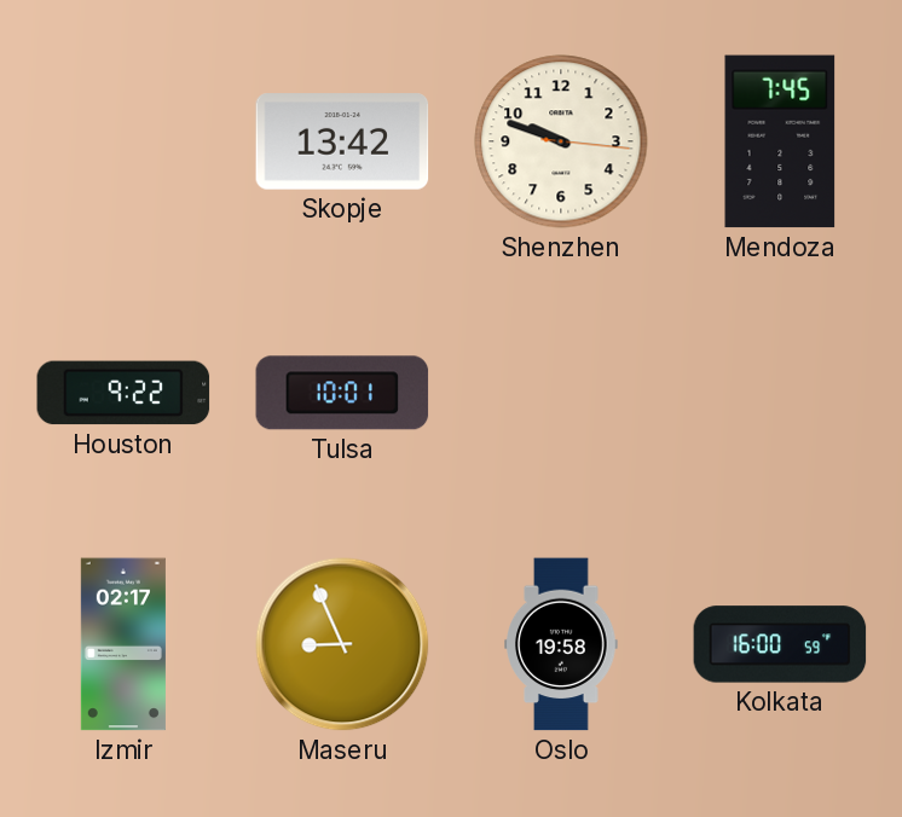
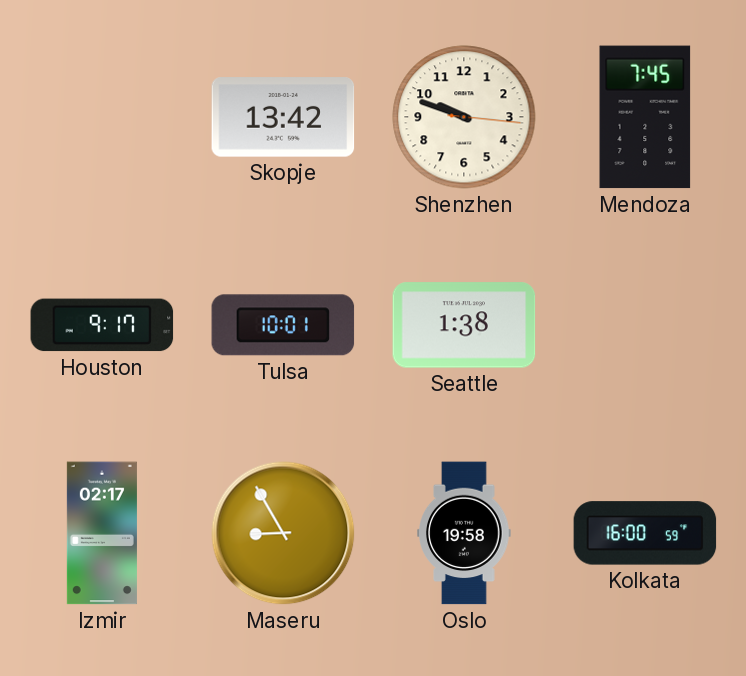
Houston: 9:22 -> 9:17
Seattle: none -> 1:38
Maseru: 8:56 -> 8:55
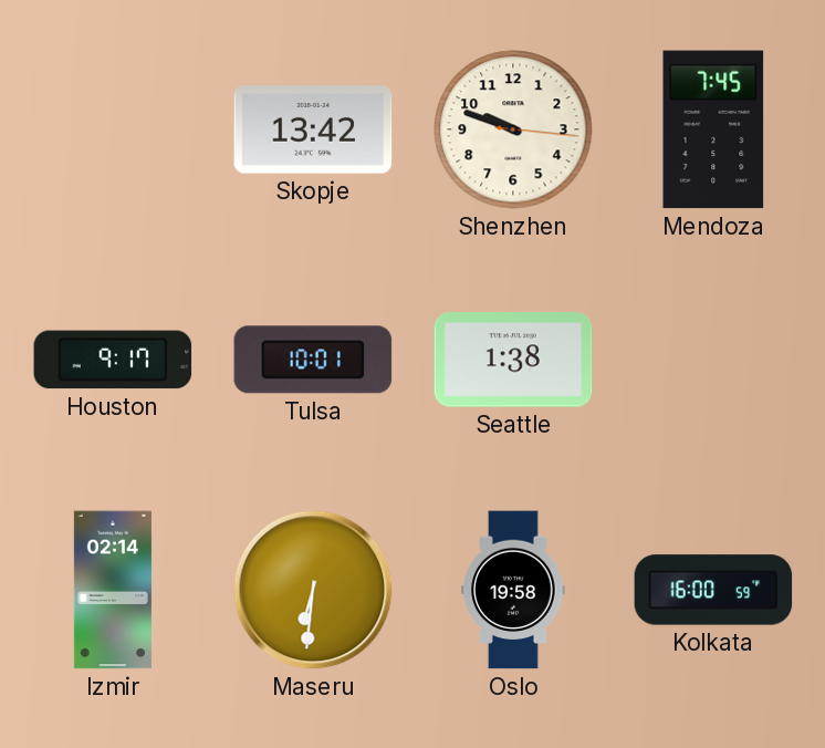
Izmir: 02:17 -> 02:14
Maseru: 8:55 -> 6:31
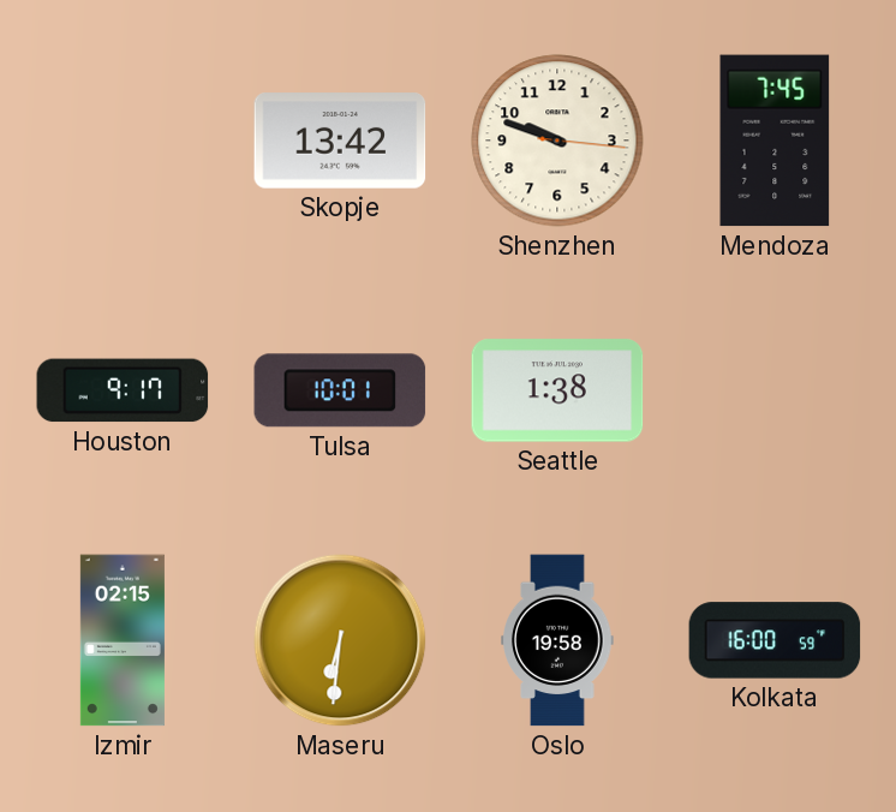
Izmir: 02:14 -> 02:15
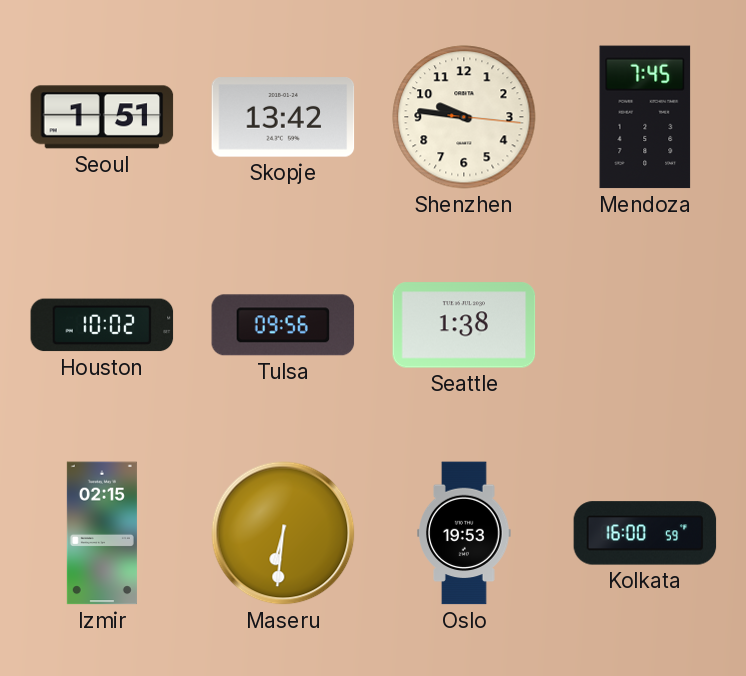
Seoul: none -> 1:51
Shenzhen: 9:48 -> 9:46
Houston: 9:17 -> 10:02
Tulsa: 10:01 -> 09:56
Oslo: 19:58 -> 19:53
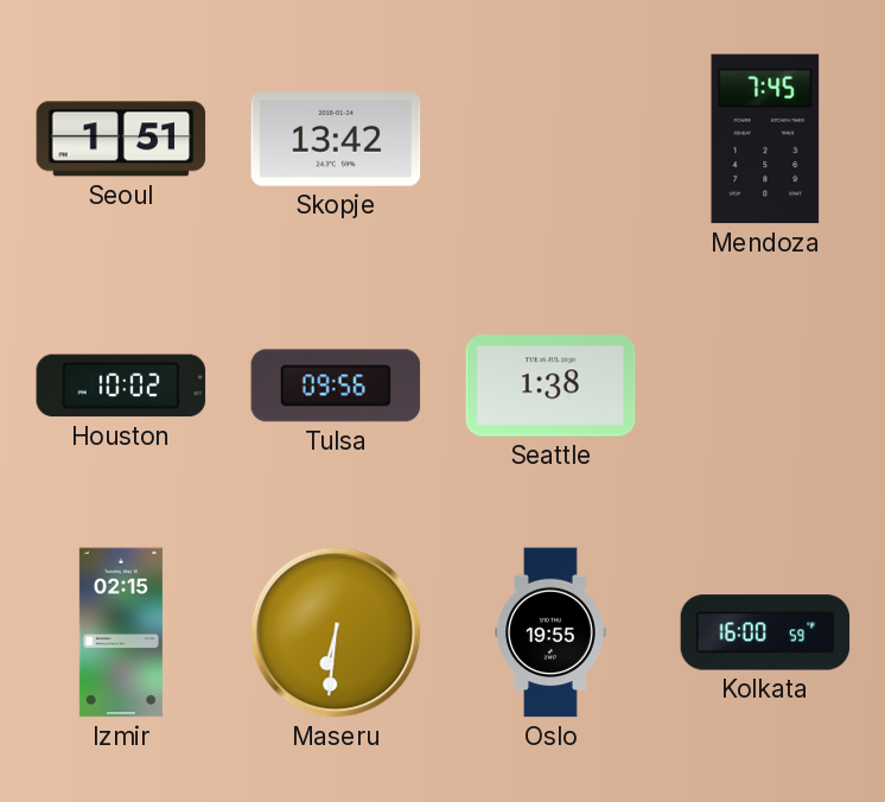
Shenzhen: 9:46 -> none
Oslo: 19:53 -> 19:55
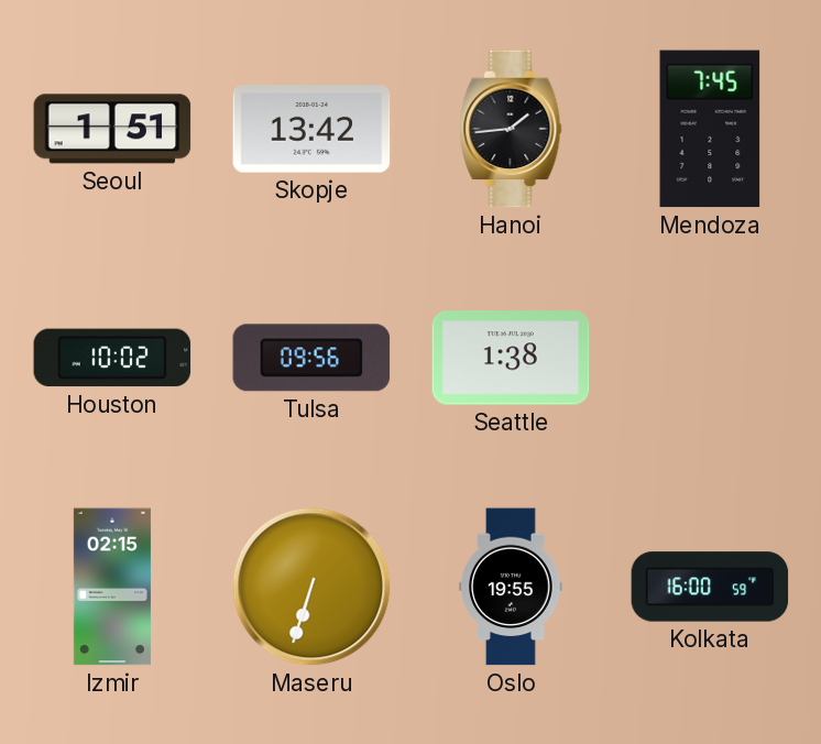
Hanoi: none -> 1:44
Maseru: 6:31 -> 6:33
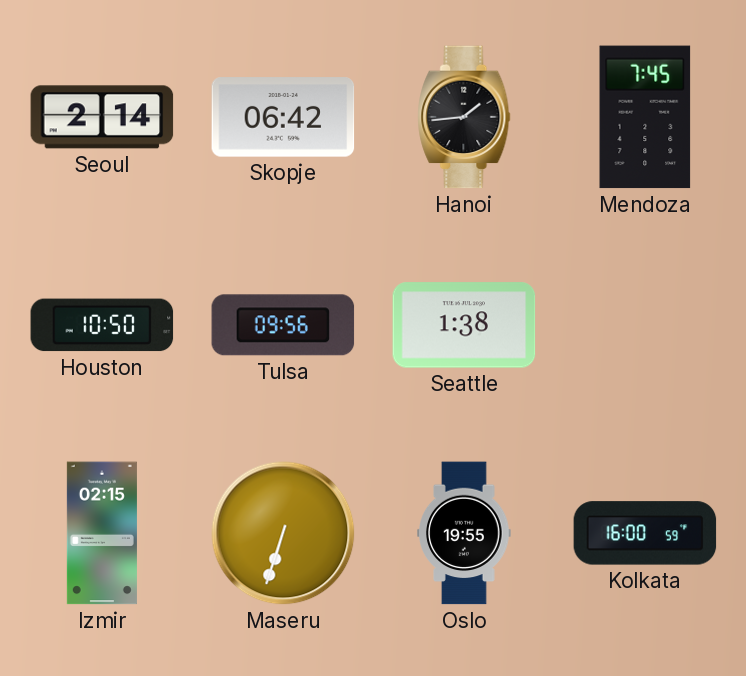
Seoul: 1:51 -> 2:14
Skopje: 13:42 -> 06:42
Houston: 10:02 -> 10:50
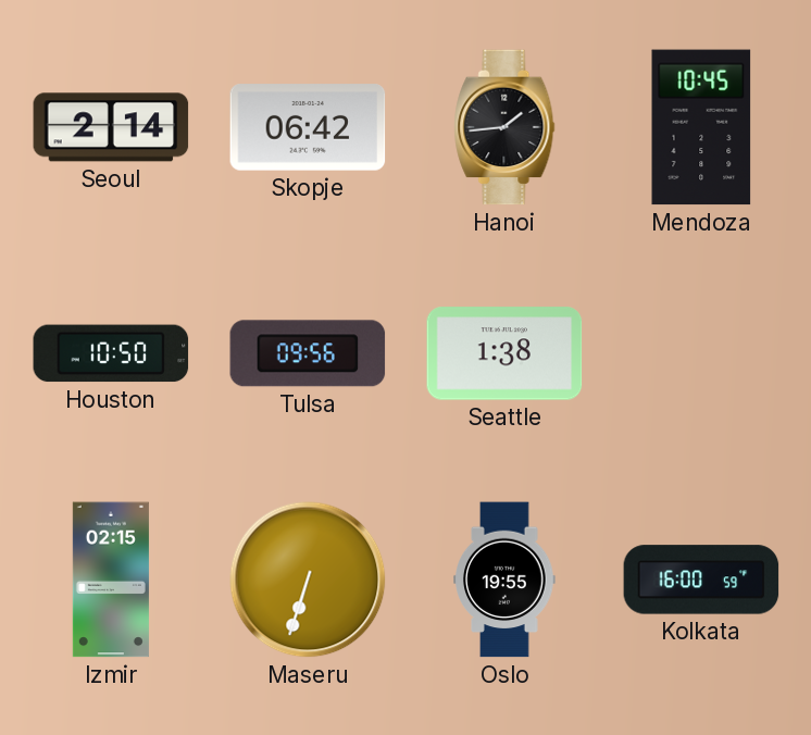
Mendoza: 7:45 -> 10:45
